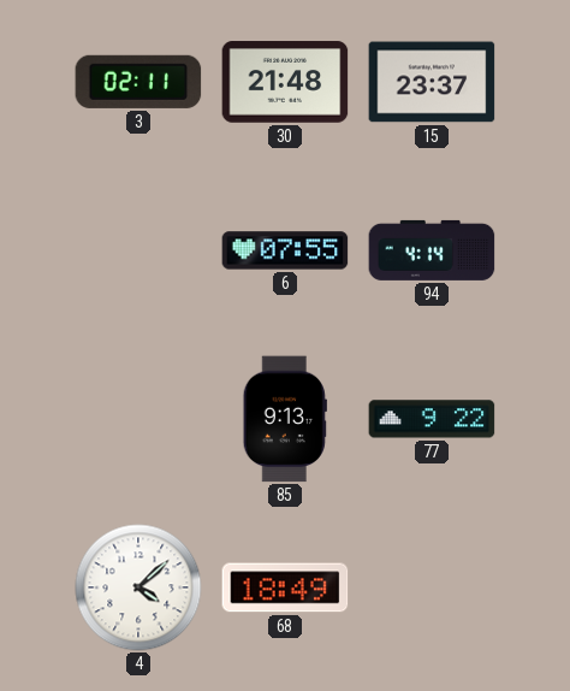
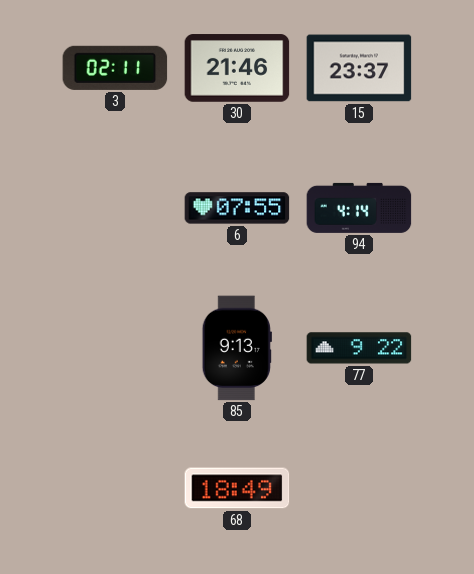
30: 21:48 -> 21:46
4: 4:08 -> none
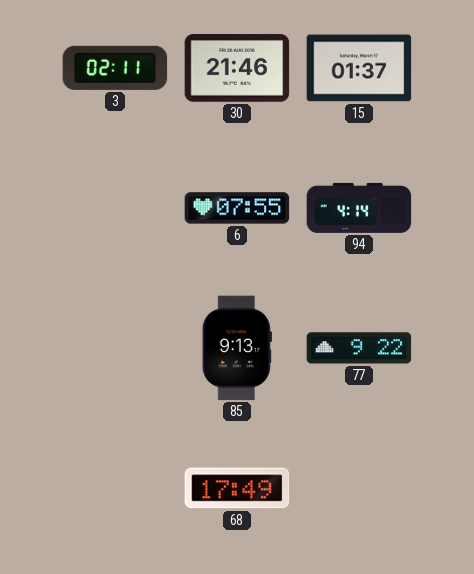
15: 23:37 -> 01:37
68: 18:49 -> 17:49
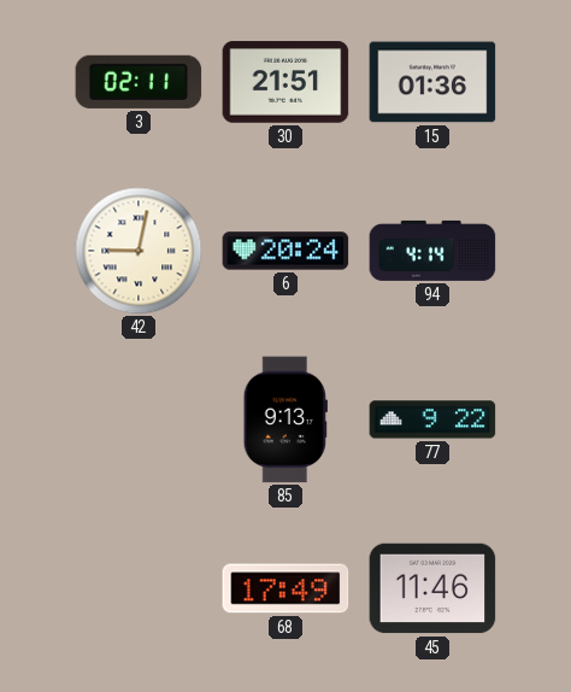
30: 21:46 -> 21:51
15: 01:37 -> 01:36
42: none -> 9:02
6: 07:55 -> 20:24
45: none -> 11:46
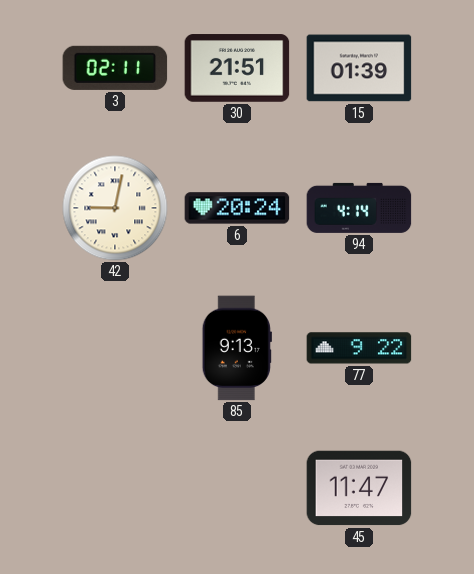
15: 01:36 -> 01:39
68: 17:49 -> none
45: 11:46 -> 11:47
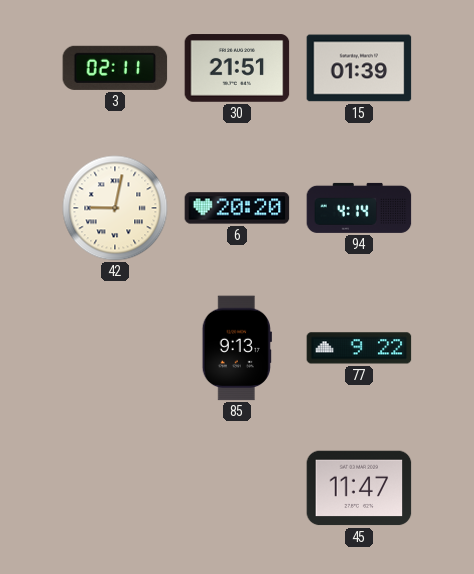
6: 20:24 -> 20:20
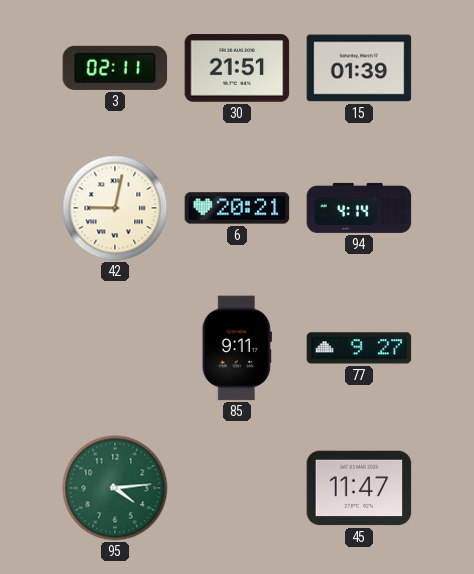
6: 20:20 -> 20:21
85: 9:13 -> 9:11
77: 9:22 -> 9:27
95: none -> 4:14
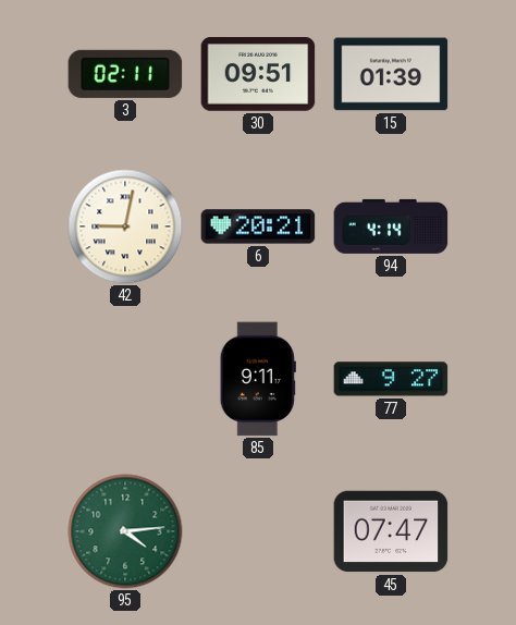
30: 21:51 -> 09:51
45: 11:47 -> 07:47
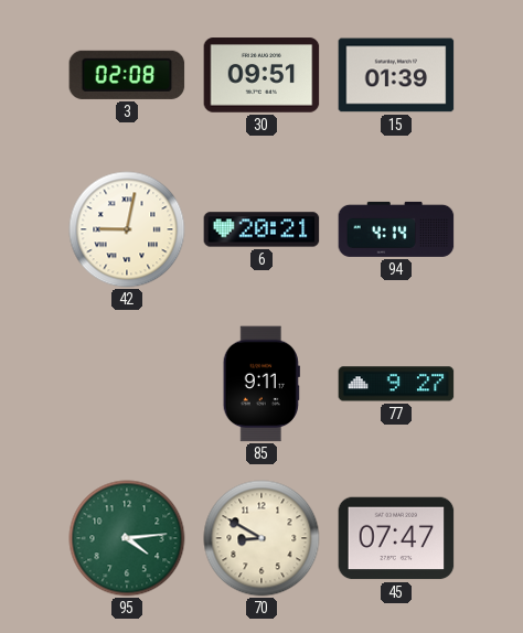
3: 02:11 -> 02:08
70: none -> 8:50
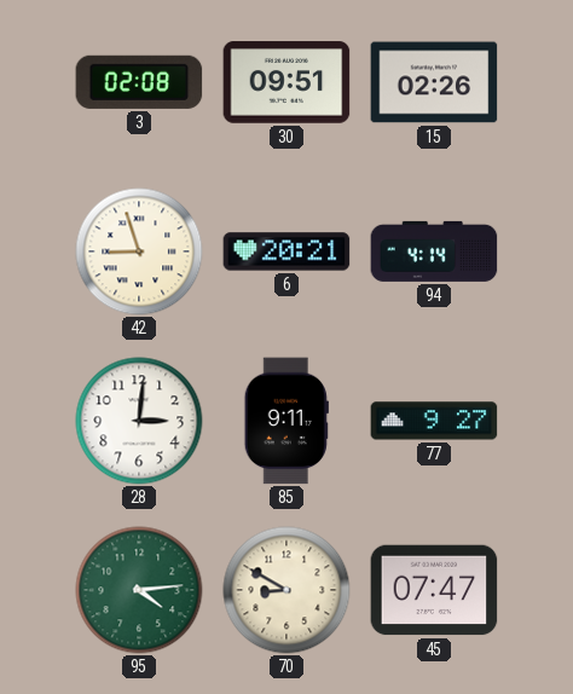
15: 01:39 -> 02:26
42: 9:02 -> 8:57
28: none -> 3:01
